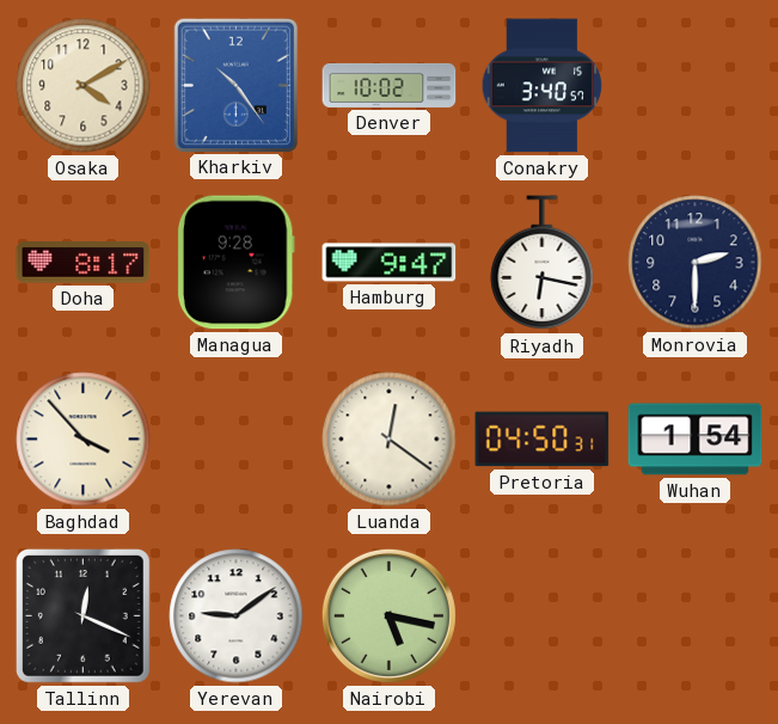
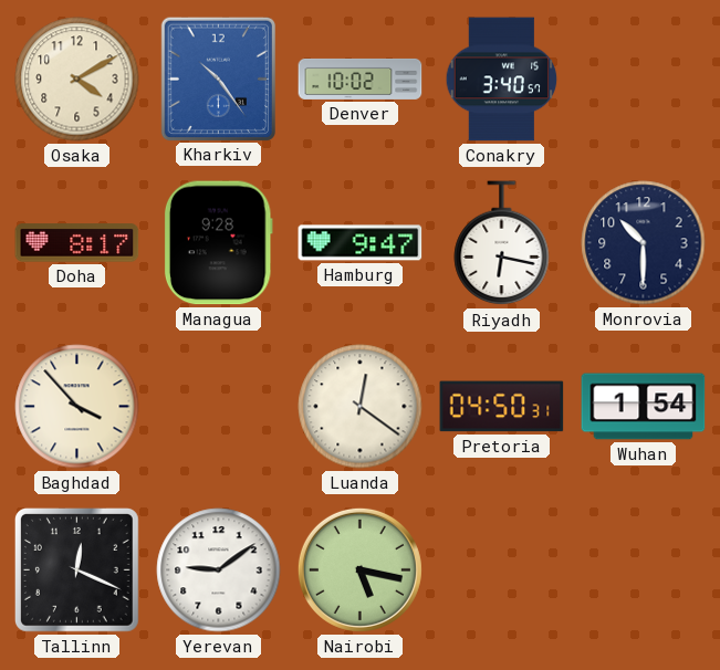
Monrovia: 2:30 -> 10:30
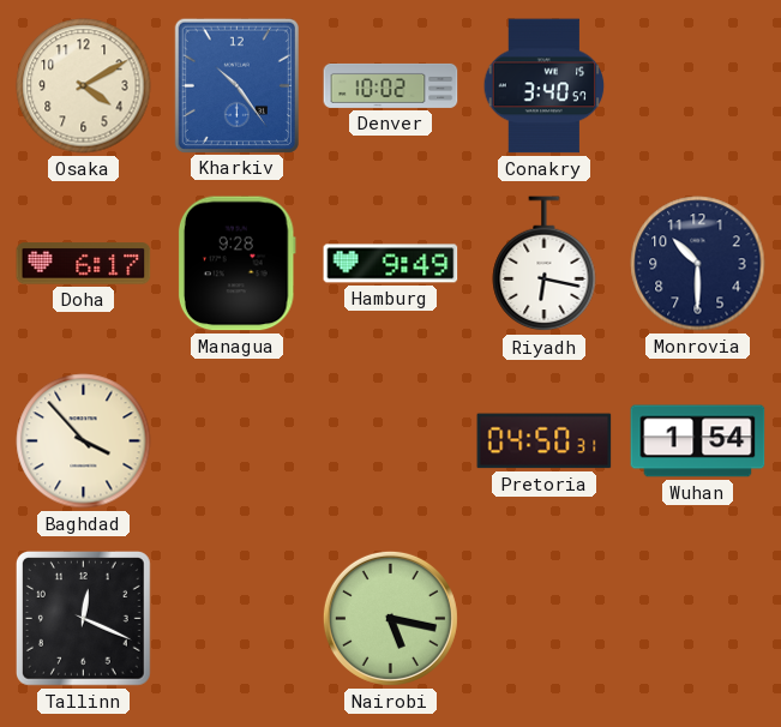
Doha: 8:17 -> 6:17
Hamburg: 9:47 -> 9:49
Luanda: 12:21 -> none
Yerevan: 9:09 -> none
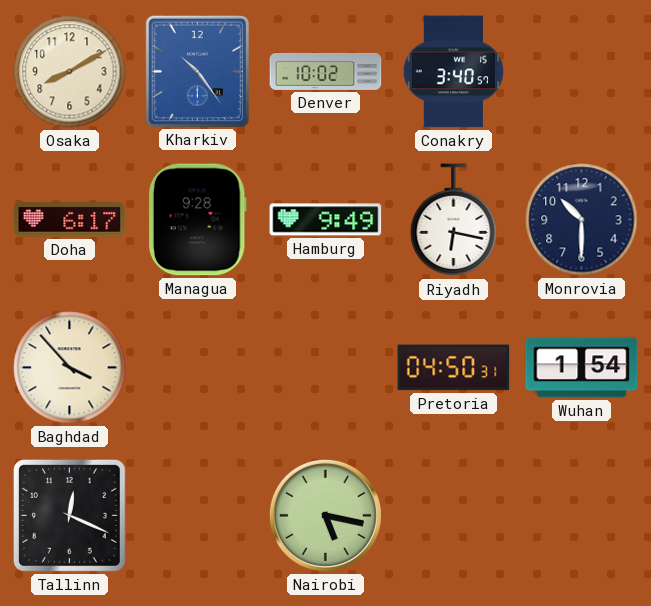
Osaka: 4:10 -> 8:10
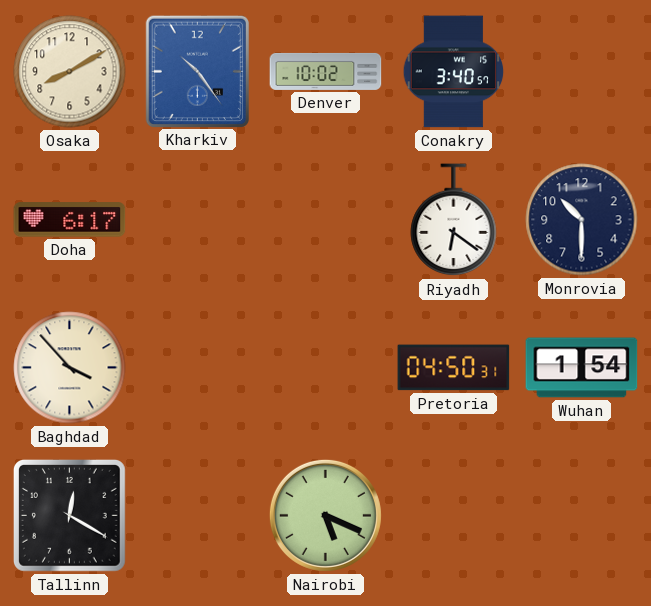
Managua: 9:28 -> none
Hamburg: 9:49 -> none
Riyadh: 6:17 -> 6:21
Tallinn: 12:19 -> 12:20
Nairobi: 5:17 -> 5:19
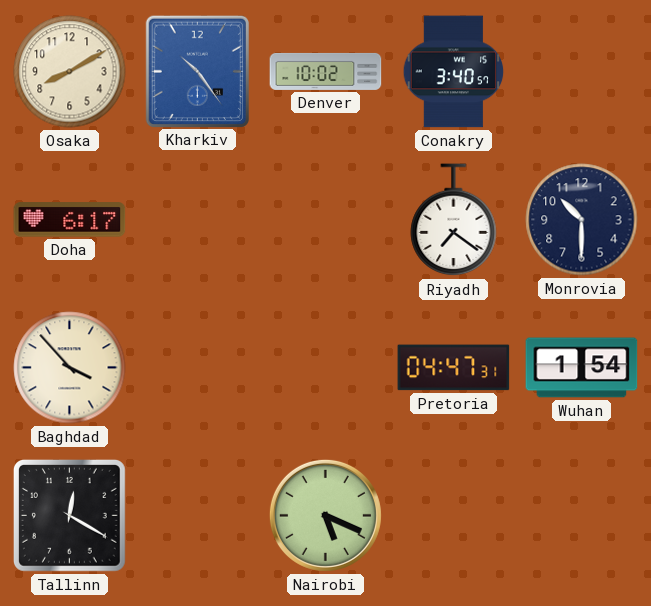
Riyadh: 6:21 -> 7:21
Pretoria: 04:50 -> 04:47
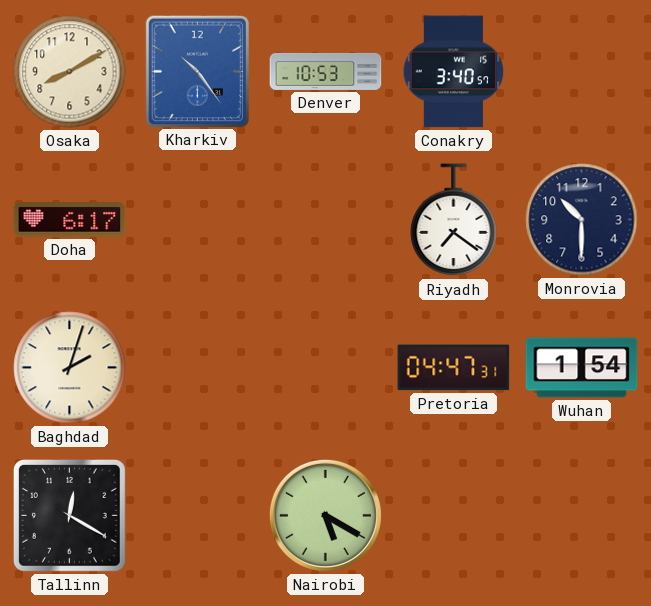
Denver: 10:02 -> 10:53
Baghdad: 3:53 -> 2:03
Nairobi: 5:19 -> 5:20
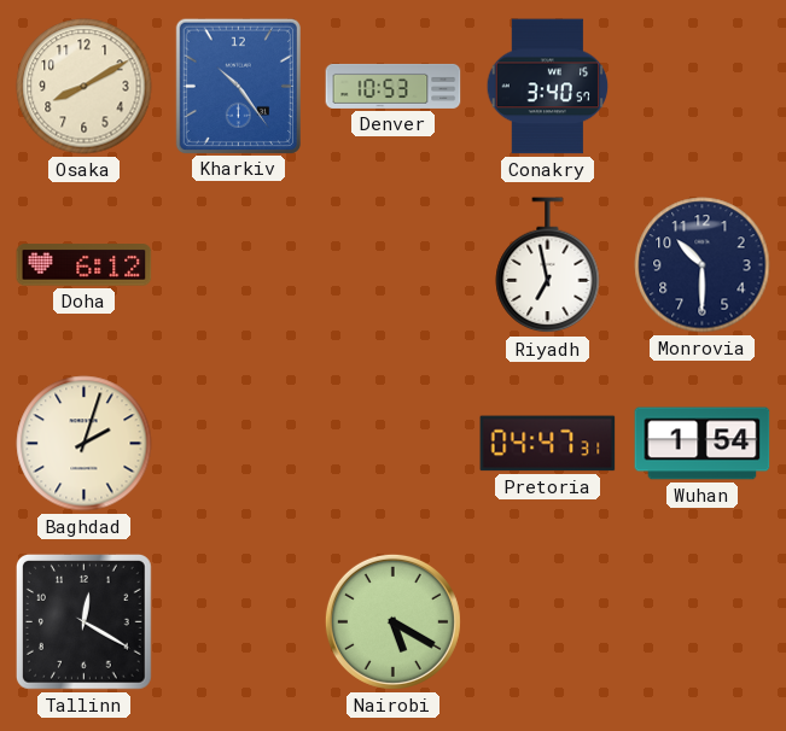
Doha: 6:17 -> 6:12
Riyadh: 7:21 -> 6:58
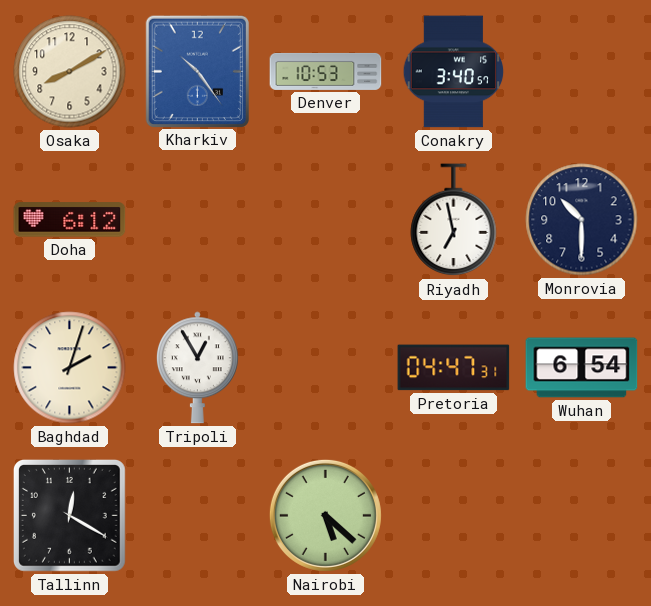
Tripoli: none -> 12:55
Wuhan: 1:54 -> 6:54
Nairobi: 5:20 -> 5:22
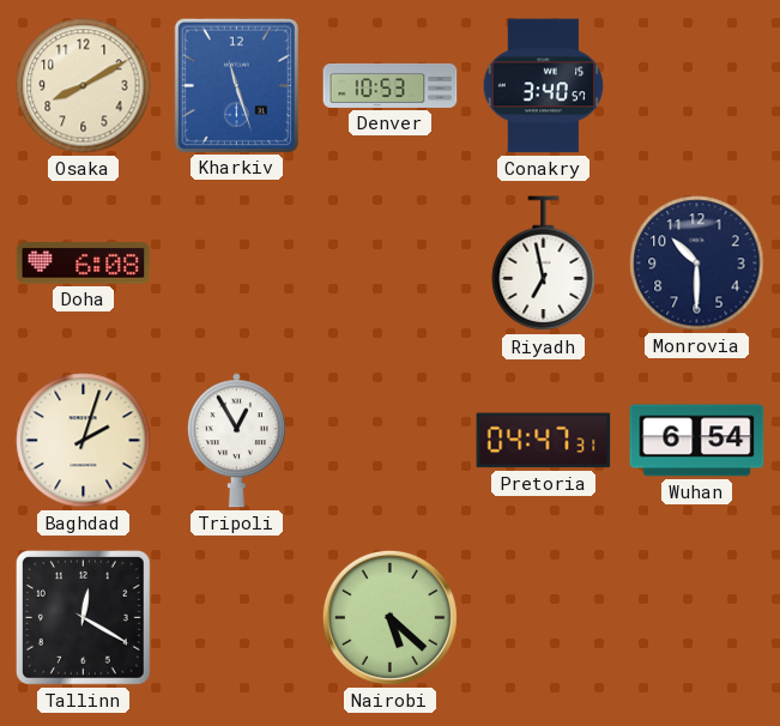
Kharkiv: 10:24 -> 11:27
Doha: 6:12 -> 6:08
